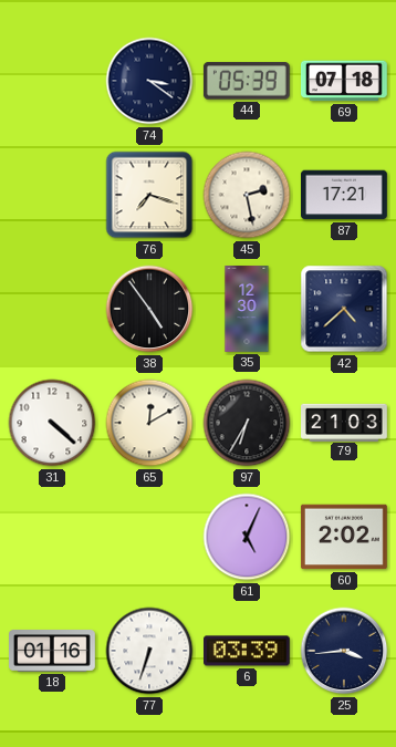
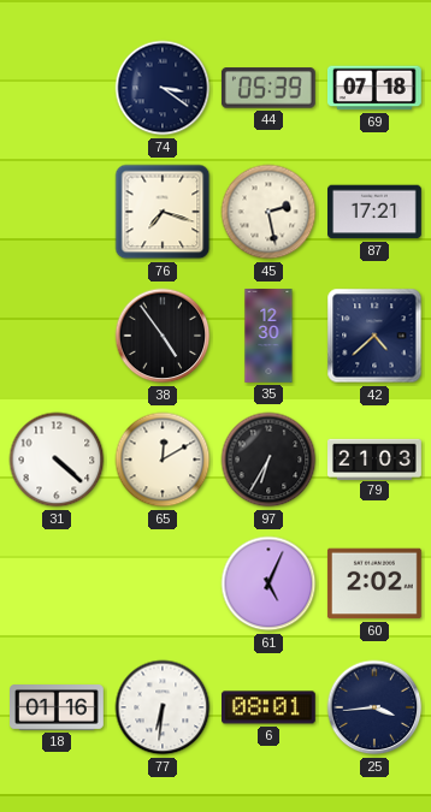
77: 6:33 -> 6:31
6: 03:39 -> 08:01
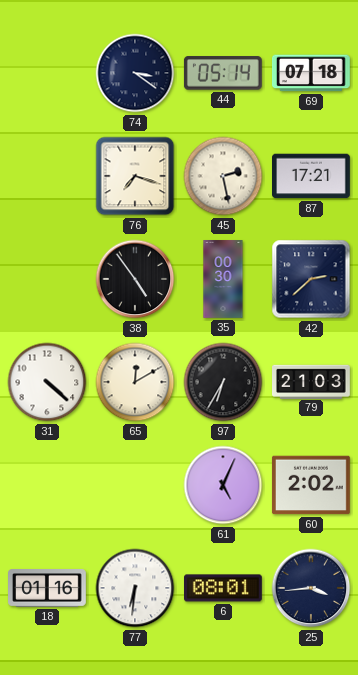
44: 05:39 -> 05:14
35: 12:30 -> 00:30
42: 4:38 -> 2:38
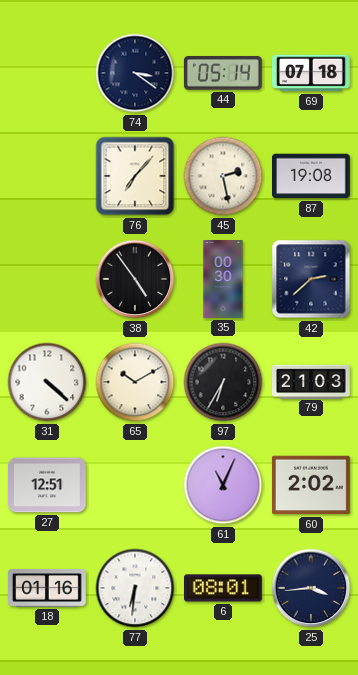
76: 7:18 -> 7:07
87: 17:21 -> 19:08
65: 12:10 -> 10:10
27: none -> 12:51
61: 5:04 -> 11:04
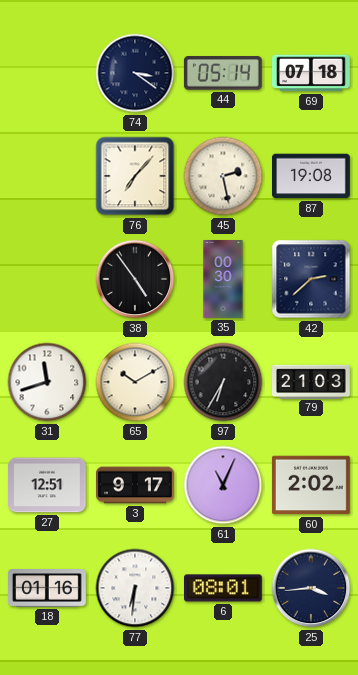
31: 4:22 -> 11:42
3: none -> 9:17
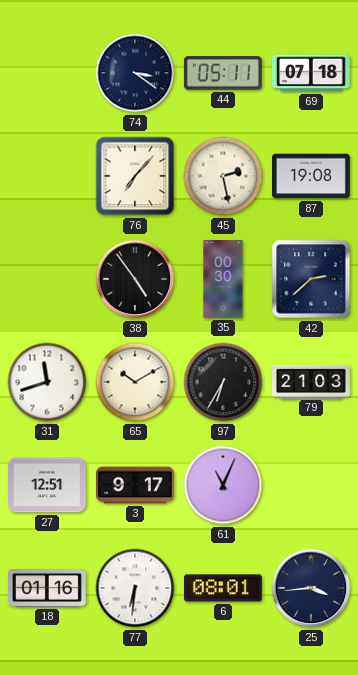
44: 05:14 -> 05:11
60: 2:02 -> none
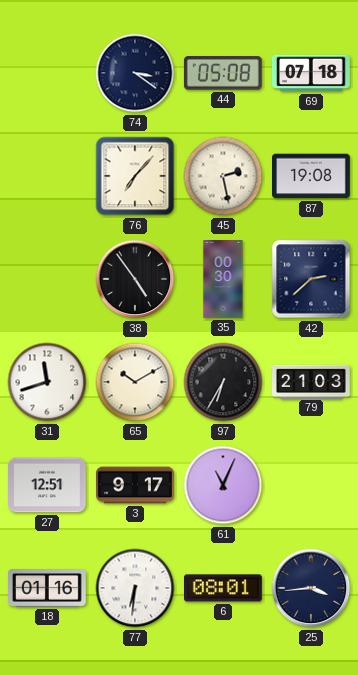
44: 05:11 -> 05:08
